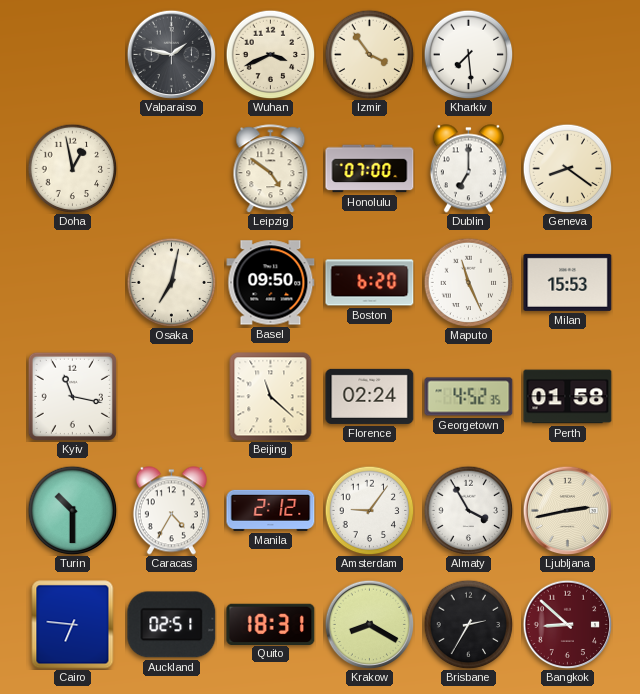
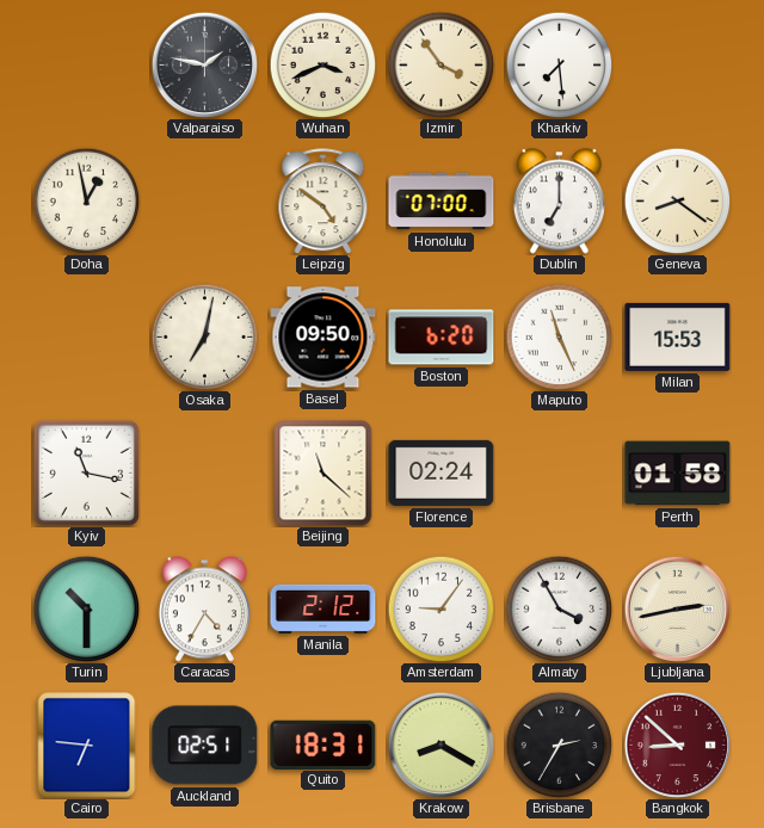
Georgetown: 4:52 -> none
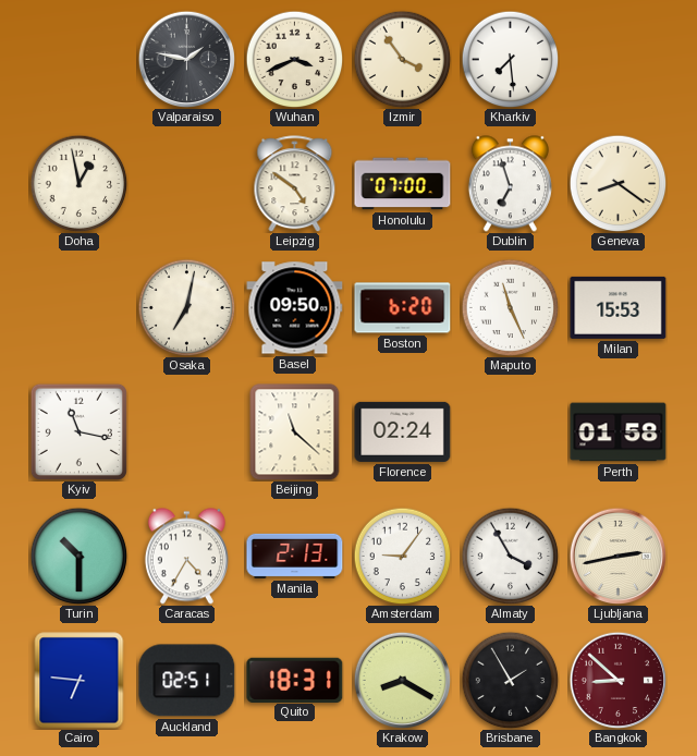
Dublin: 7:00 -> 6:57
Manila: 2:12 -> 2:13
Brisbane: 2:35 -> 1:55
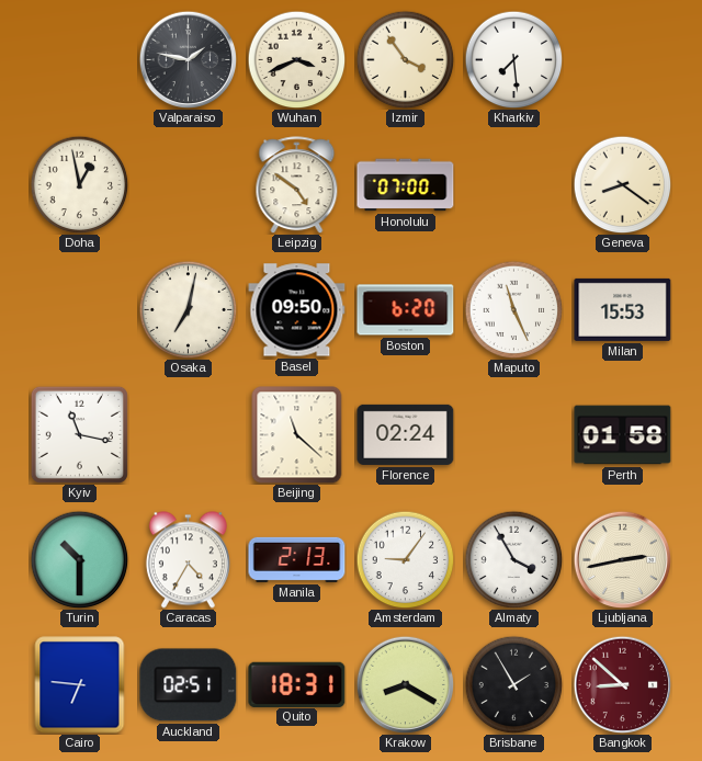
Dublin: 6:57 -> none
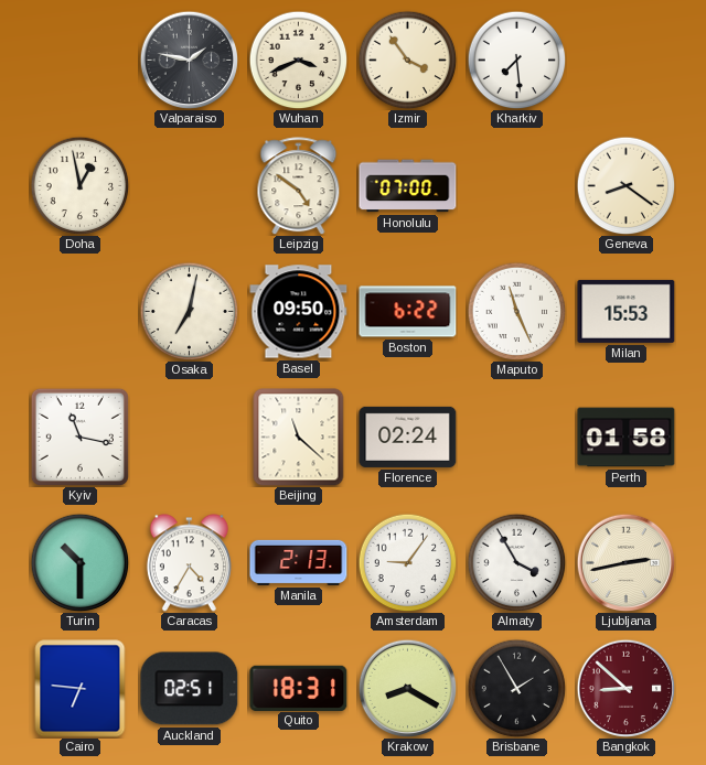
Boston: 6:20 -> 6:22
